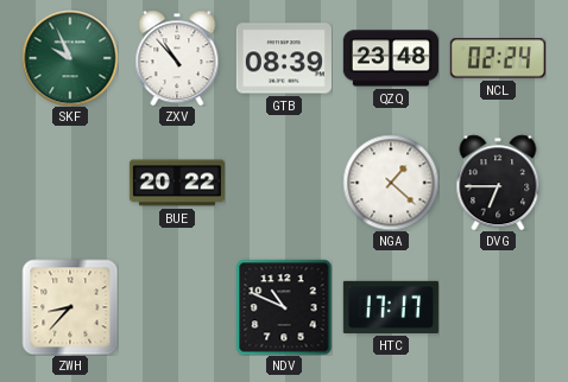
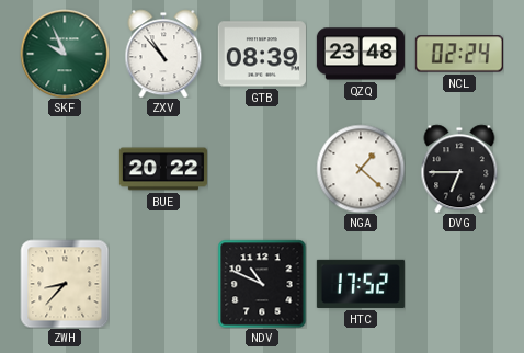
HTC: 17:17 -> 17:52
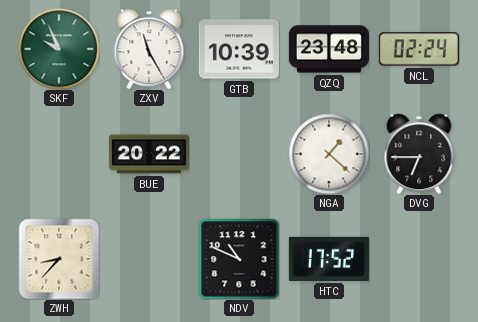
ZXV: 10:53 -> 11:25
GTB: 08:39 -> 10:39
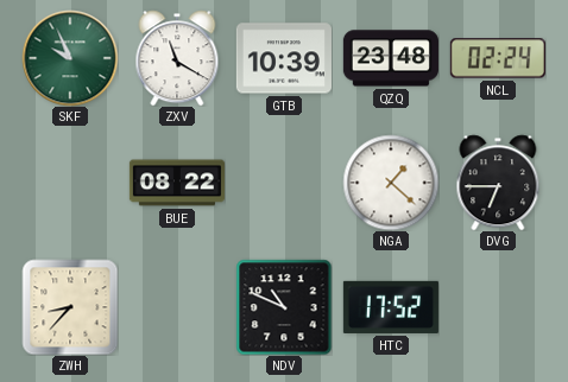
ZXV: 11:25 -> 11:20
BUE: 20:22 -> 08:22
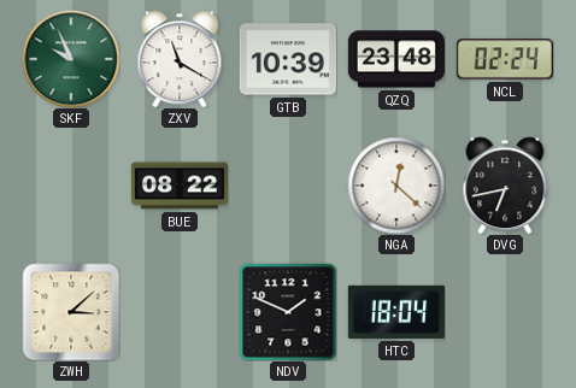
NGA: 1:22 -> 12:22
DVG: 6:45 -> 6:43
ZWH: 8:37 -> 3:08
NDV: 10:49 -> 1:49
HTC: 17:52 -> 18:04
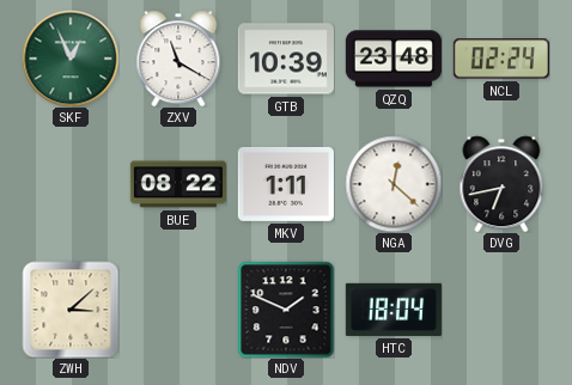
SKF: 9:56 -> 12:56
MKV: none -> 1:11
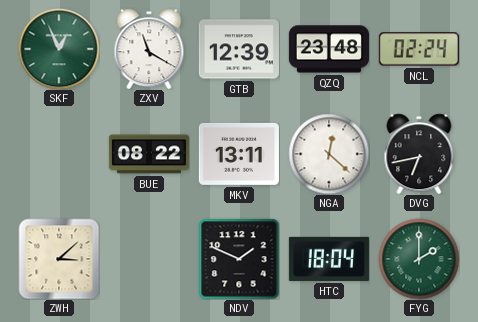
GTB: 10:39 -> 12:39
MKV: 1:11 -> 13:11
FYG: none -> 2:00
